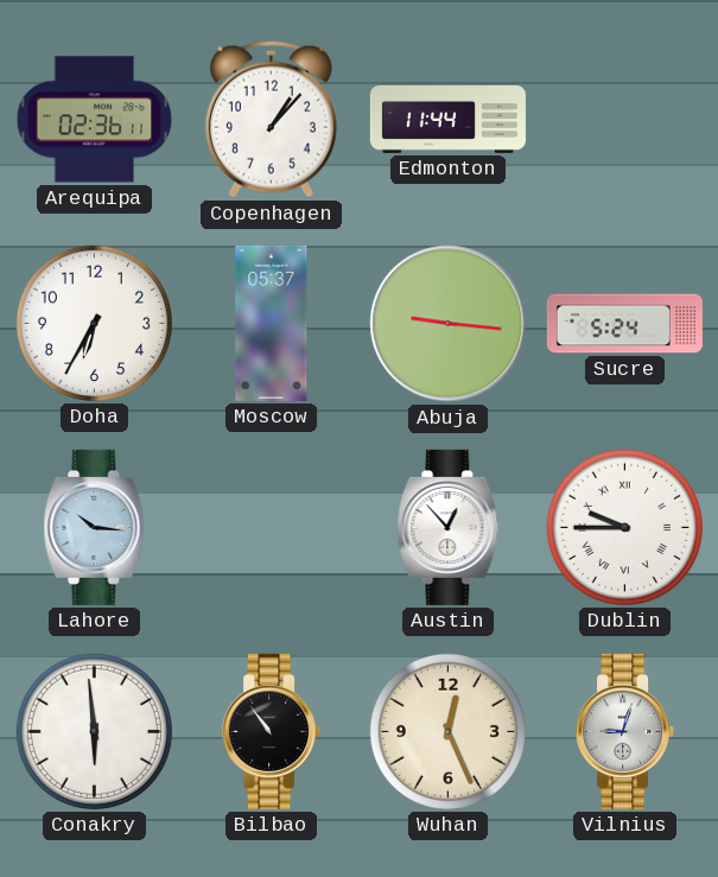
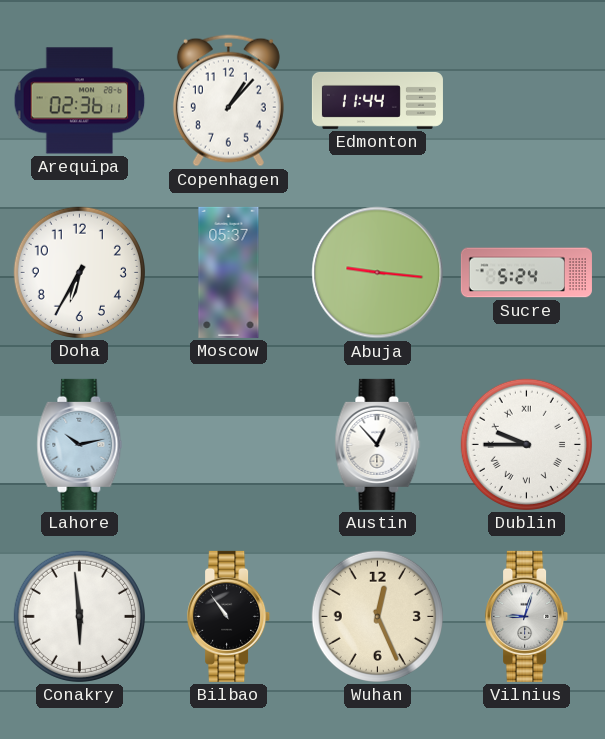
Lahore: 10:16 -> 10:13
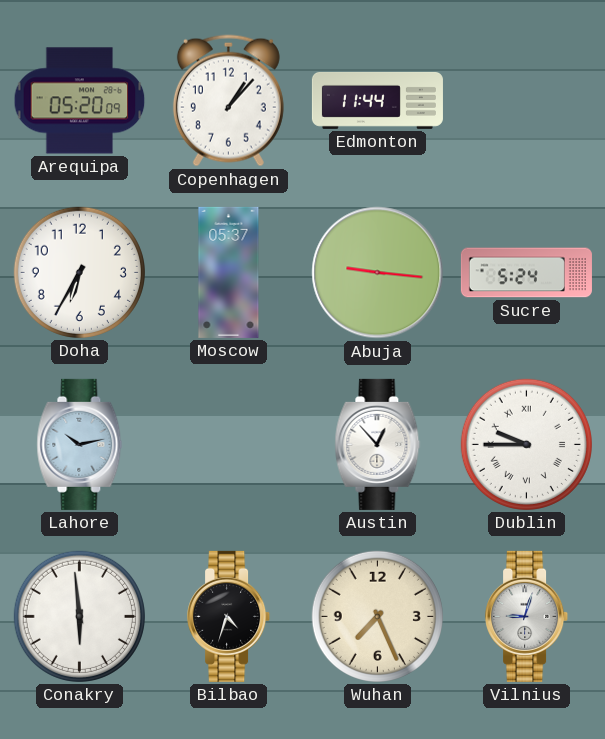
Arequipa: 02:36 -> 05:20
Bilbao: 10:54 -> 4:33
Wuhan: 12:26 -> 7:26
